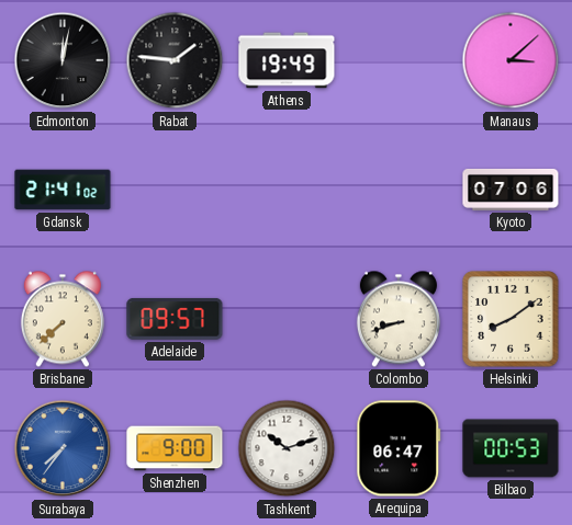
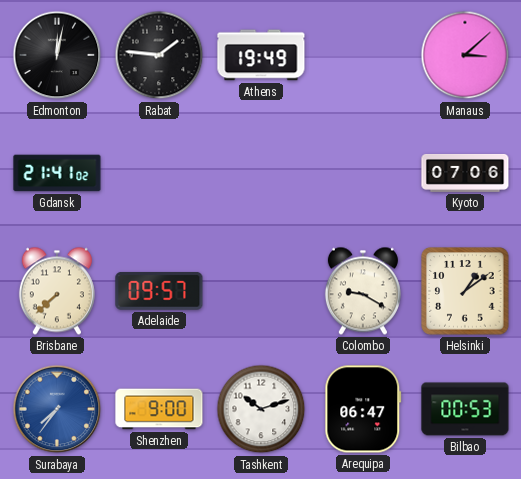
Colombo: 8:42 -> 9:20
Helsinki: 8:09 -> 1:09
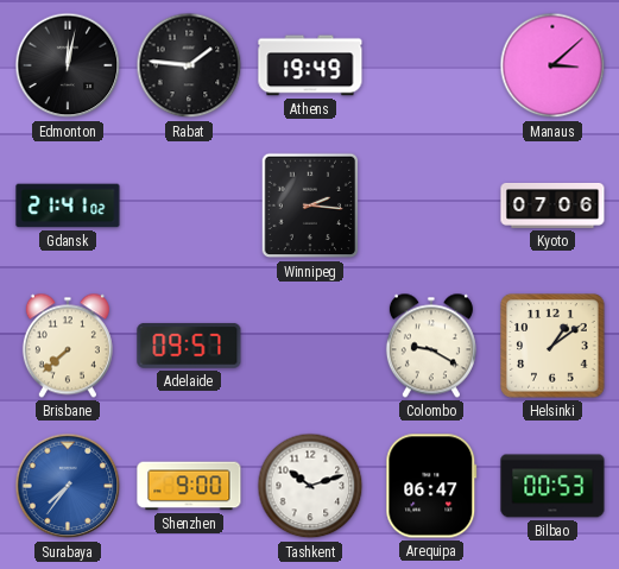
Winnipeg: none -> 2:16
